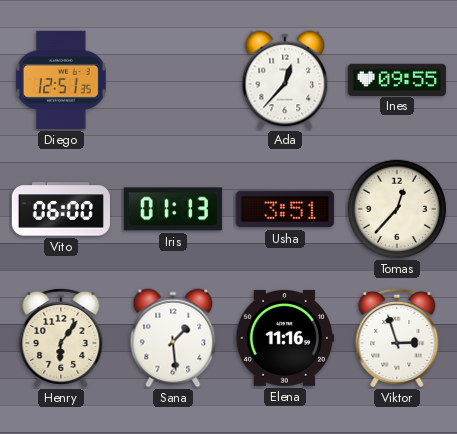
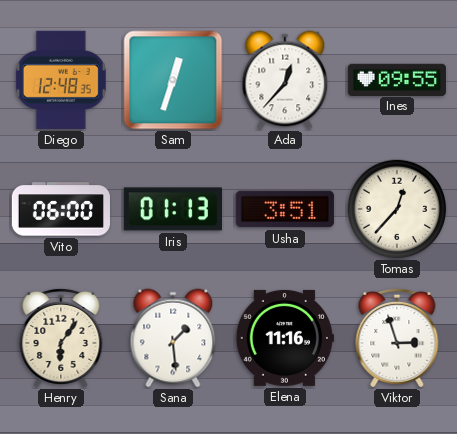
Diego: 12:51 -> 12:48
Sam: none -> 12:33
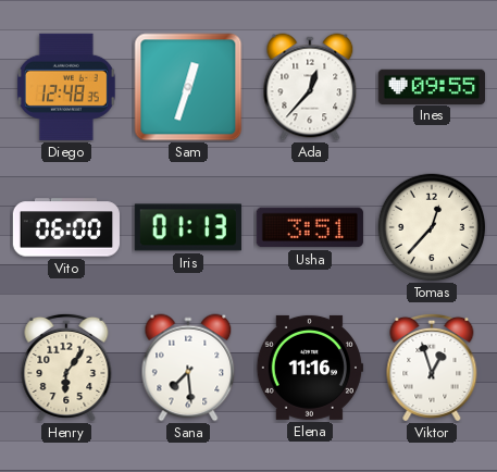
Sana: 1:29 -> 7:29
Viktor: 2:57 -> 12:57
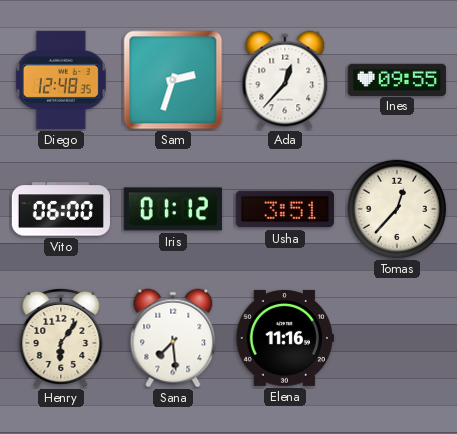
Sam: 12:33 -> 2:33
Iris: 01:13 -> 01:12
Viktor: 12:57 -> none
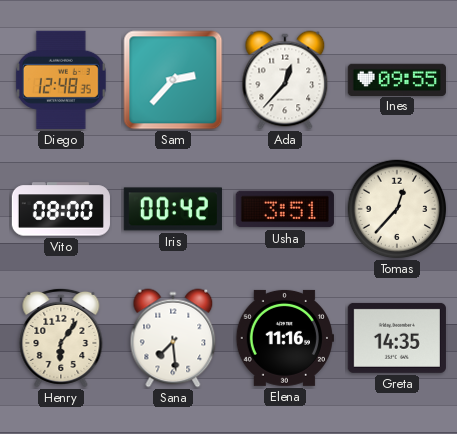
Sam: 2:33 -> 2:37
Vito: 06:00 -> 08:00
Iris: 01:12 -> 00:42
Greta: none -> 14:35
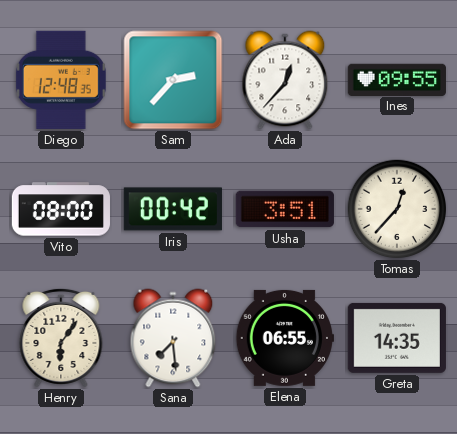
Elena: 11:16 -> 06:55
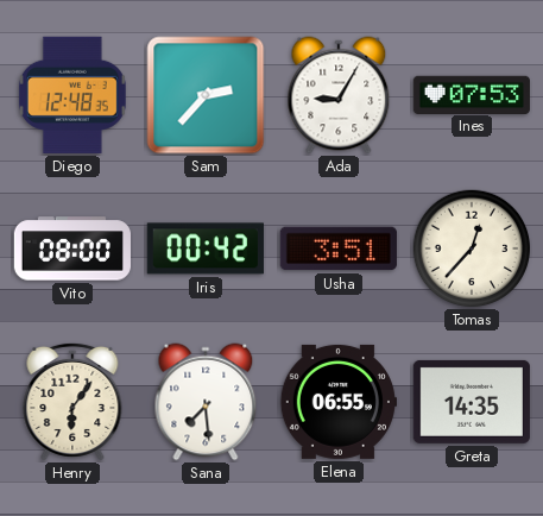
Ada: 12:37 -> 9:05
Ines: 09:55 -> 07:53
